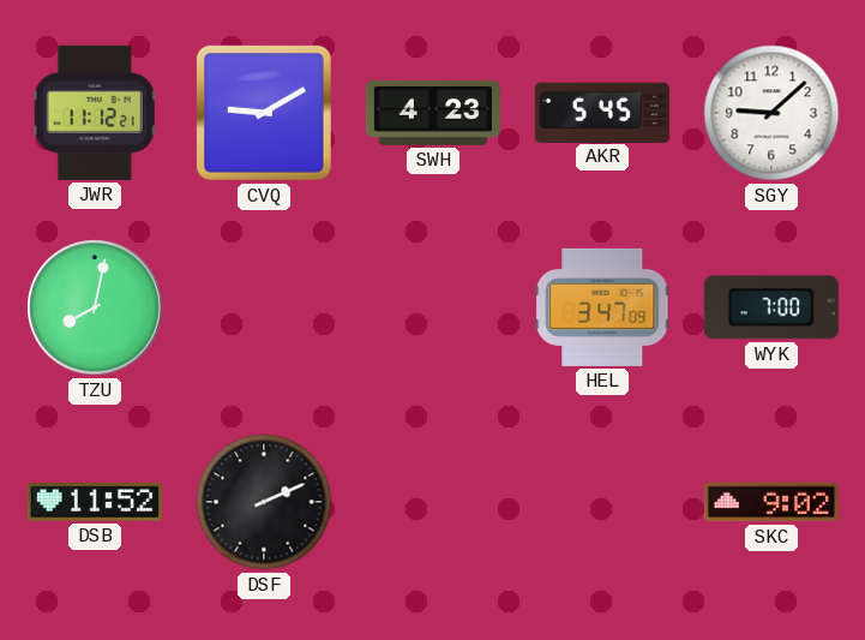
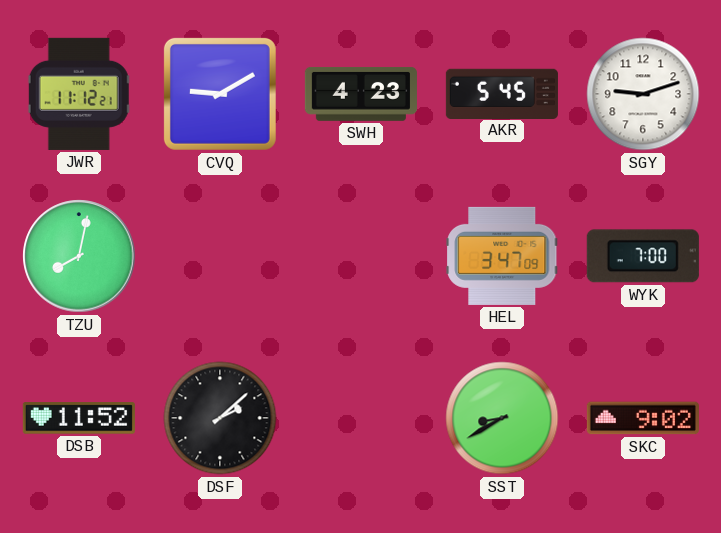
SGY: 9:08 -> 9:12
DSF: 2:11 -> 2:08
SST: none -> 8:40
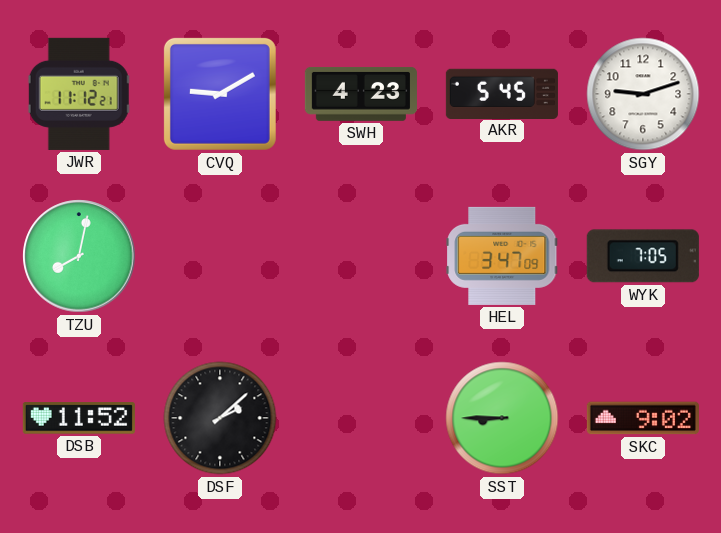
WYK: 7:00 -> 7:05
SST: 8:40 -> 8:45
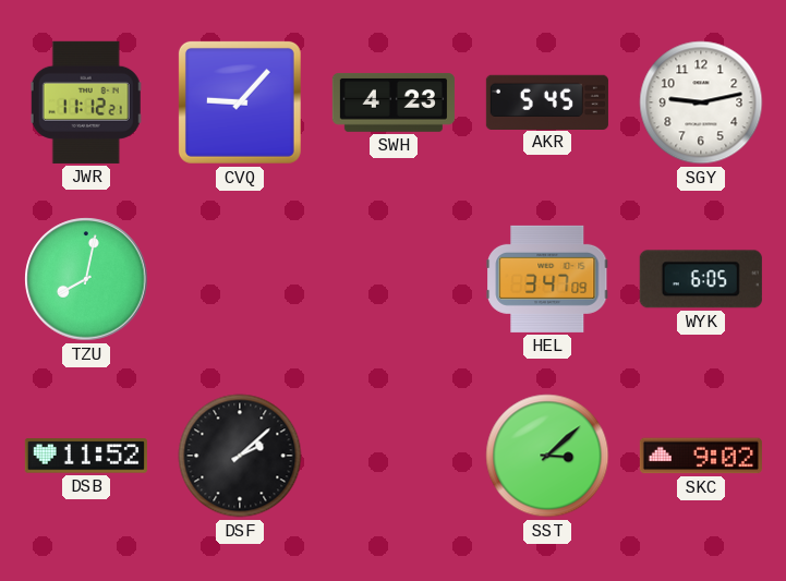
CVQ: 9:10 -> 9:07
SGY: 9:12 -> 9:13
WYK: 7:05 -> 6:05
SST: 8:45 -> 3:08
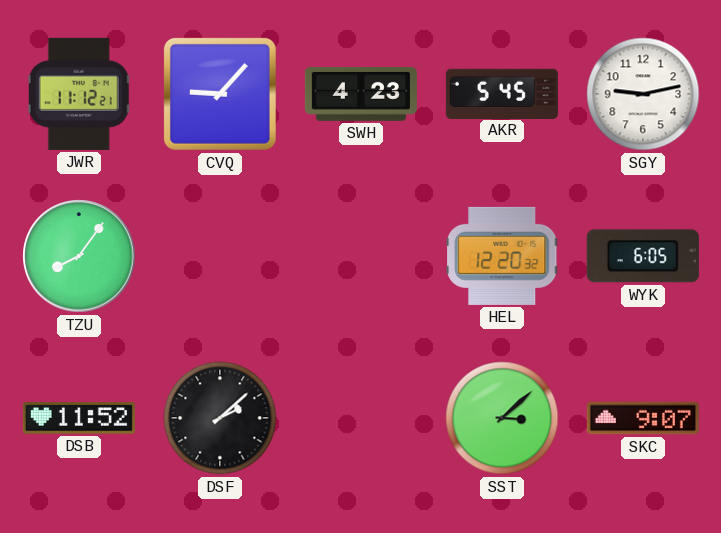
TZU: 8:02 -> 8:06
HEL: 3:47 -> 12:20
SKC: 9:02 -> 9:07
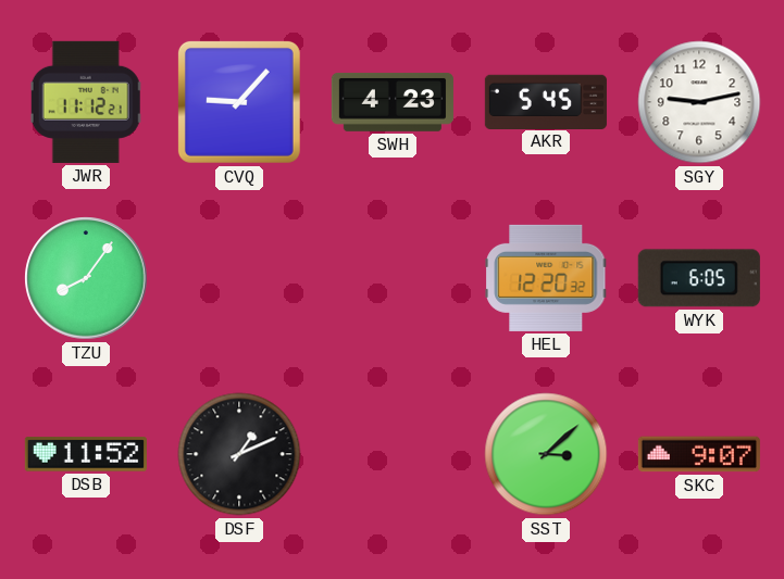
DSF: 2:08 -> 1:11
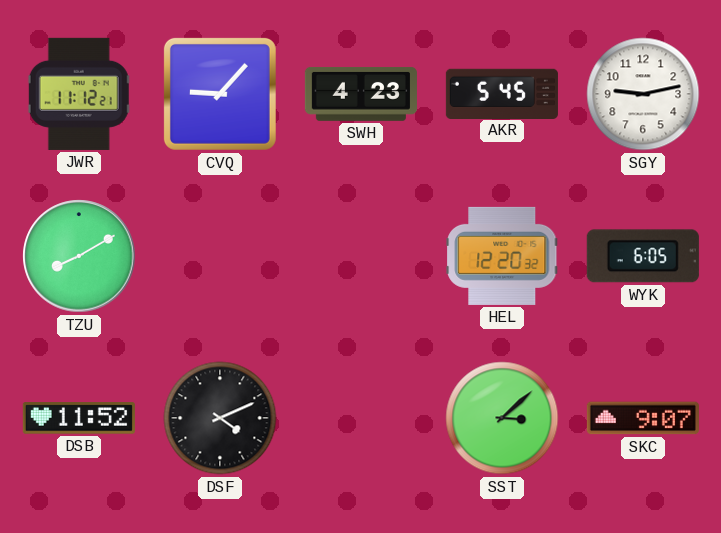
TZU: 8:06 -> 8:10
DSF: 1:11 -> 4:11
